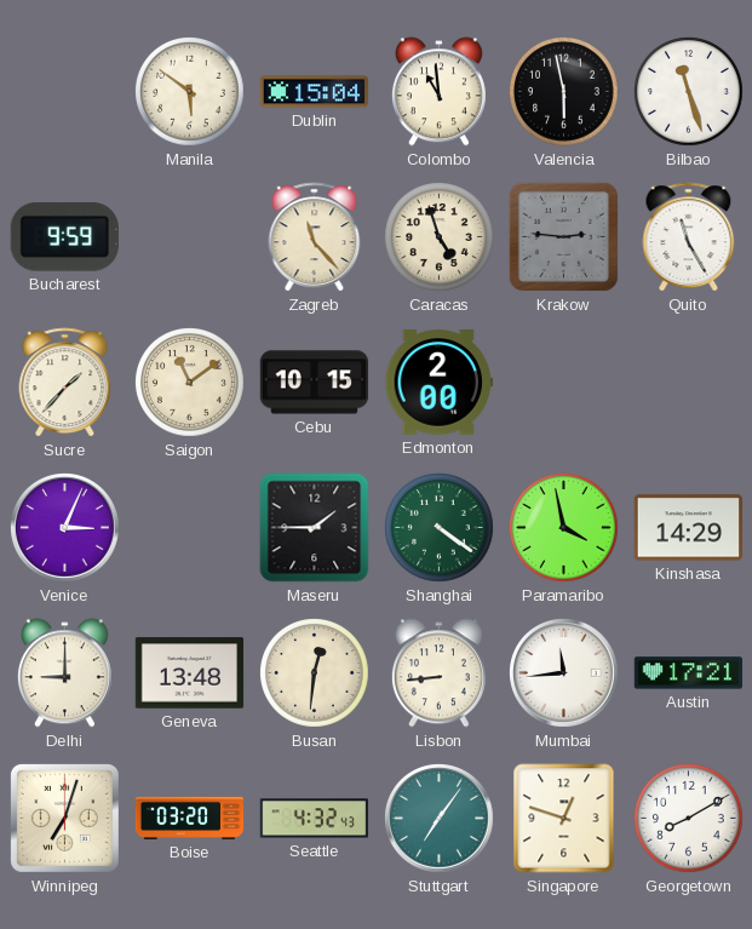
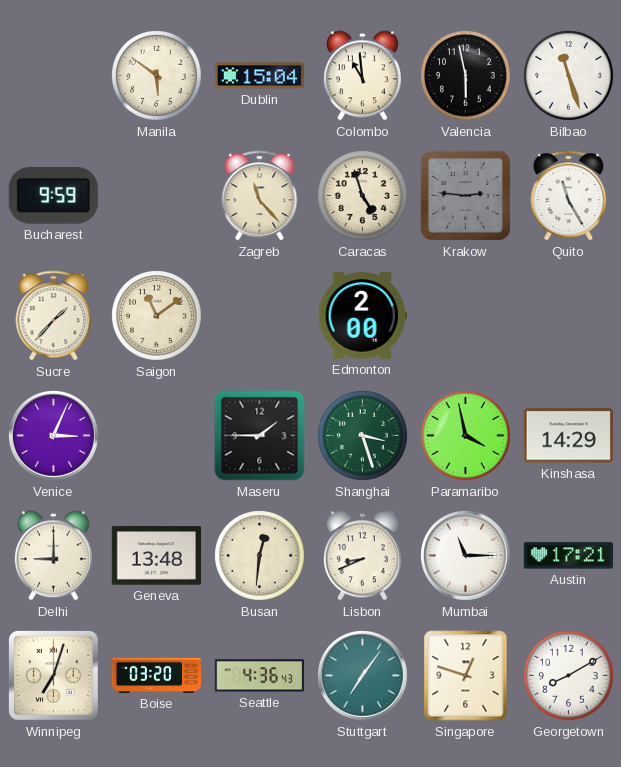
Cebu: 10:15 -> none
Shanghai: 4:21 -> 3:27
Lisbon: 8:44 -> 8:41
Mumbai: 11:44 -> 11:15
Seattle: 4:32 -> 4:36
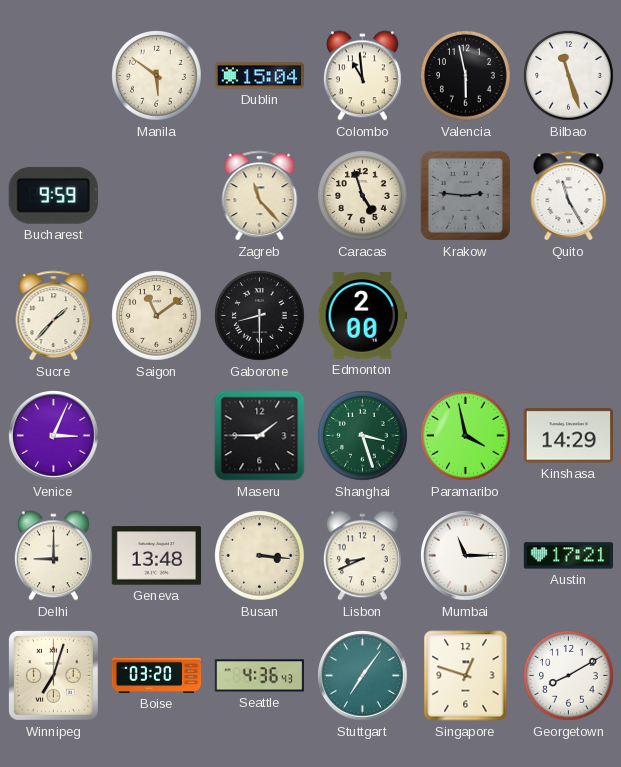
Gaborone: none -> 8:30
Busan: 12:31 -> 3:16
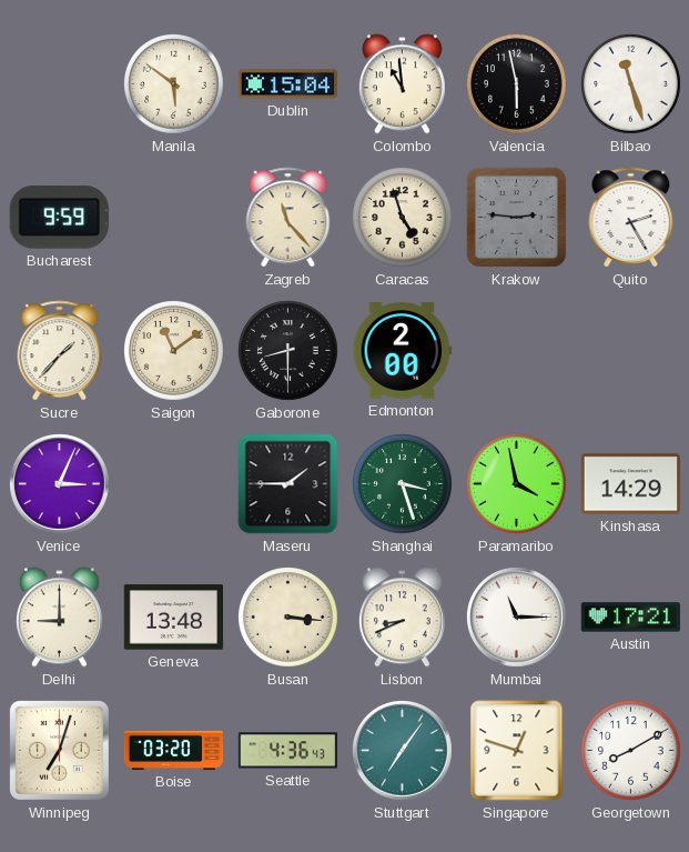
Quito: 11:25 -> 2:25
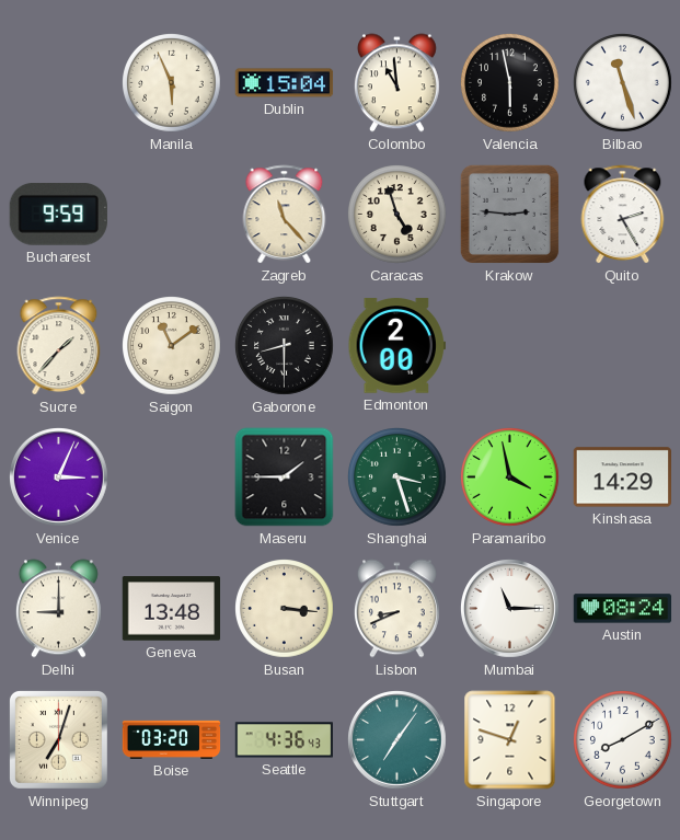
Manila: 5:51 -> 5:56
Austin: 17:21 -> 08:24
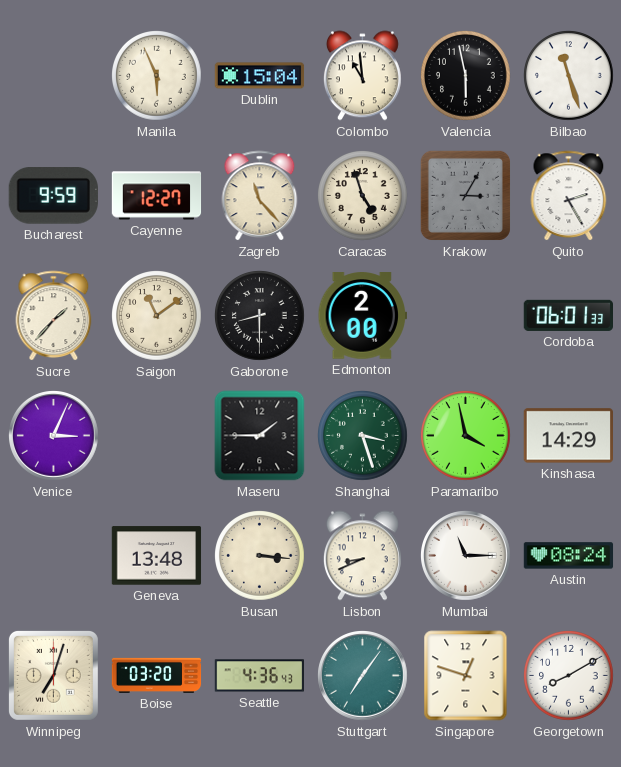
Cayenne: none -> 12:27
Krakow: 2:46 -> 3:05
Cordoba: none -> 06:01
Delhi: 9:00 -> none
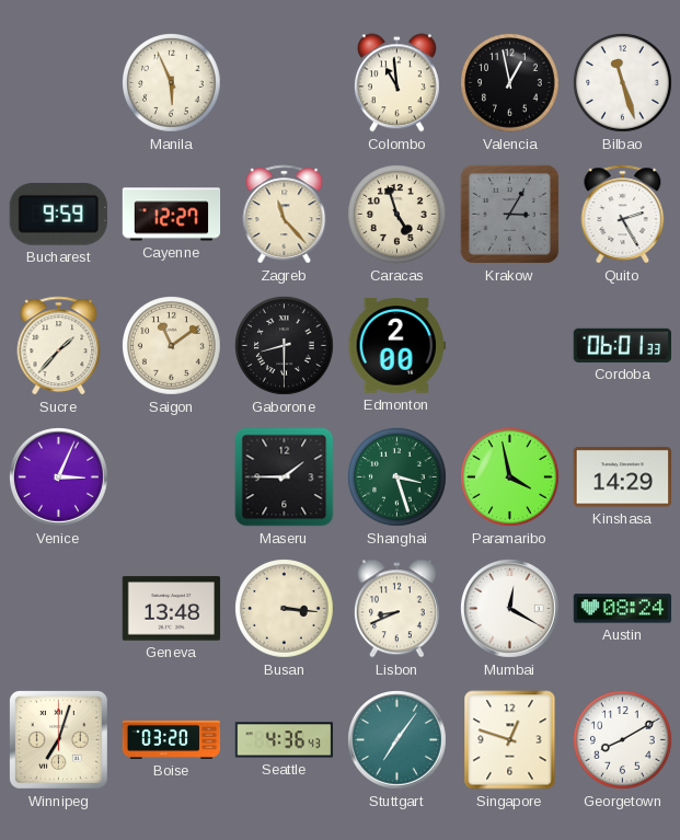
Dublin: 15:04 -> none
Valencia: 5:58 -> 12:58
Mumbai: 11:15 -> 12:20
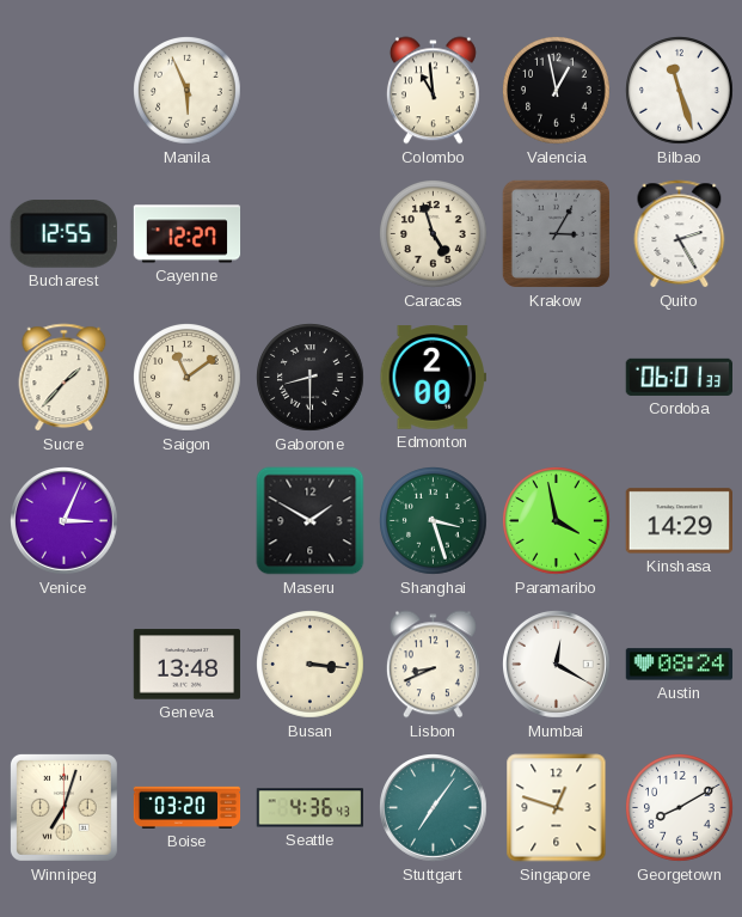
Bucharest: 9:59 -> 12:55
Zagreb: 11:23 -> none
Maseru: 1:45 -> 1:50
